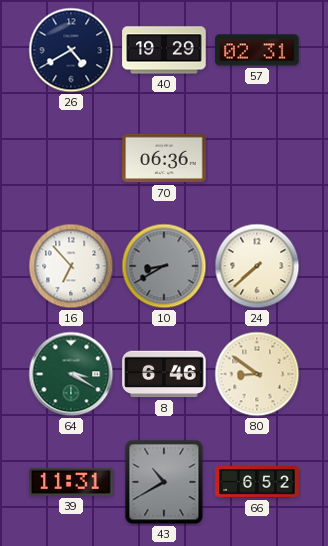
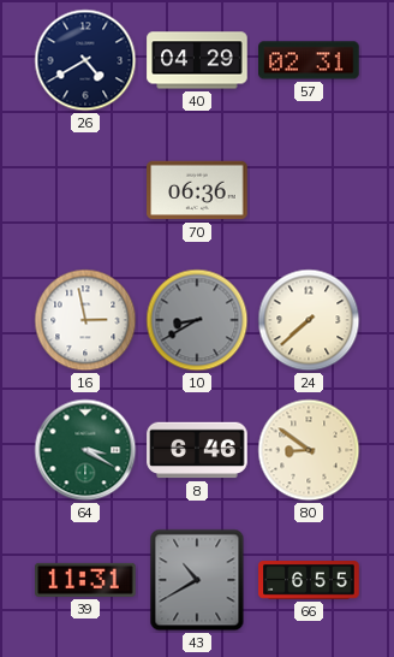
40: 19:29 -> 04:29
16: 6:53 -> 2:58
66: 6:52 -> 6:55
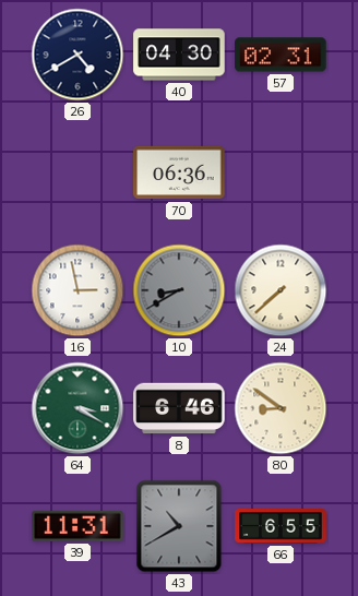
40: 04:29 -> 04:30
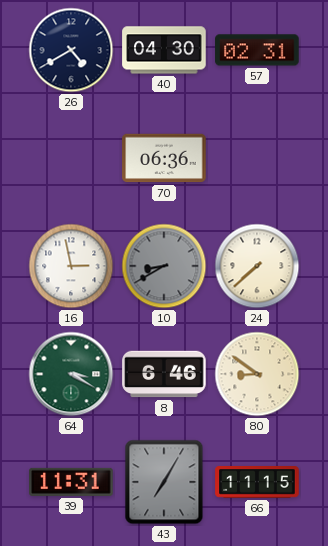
43: 10:40 -> 7:05
66: 6:55 -> 11:15
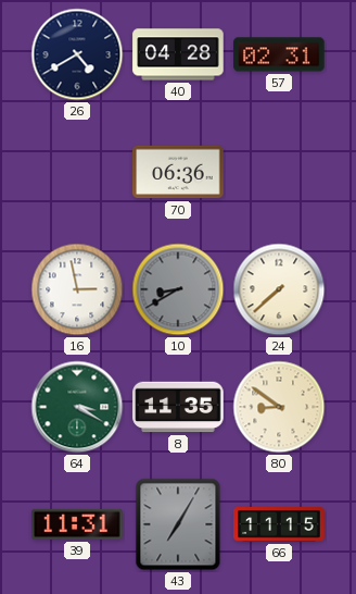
40: 04:30 -> 04:28
8: 6:46 -> 11:35
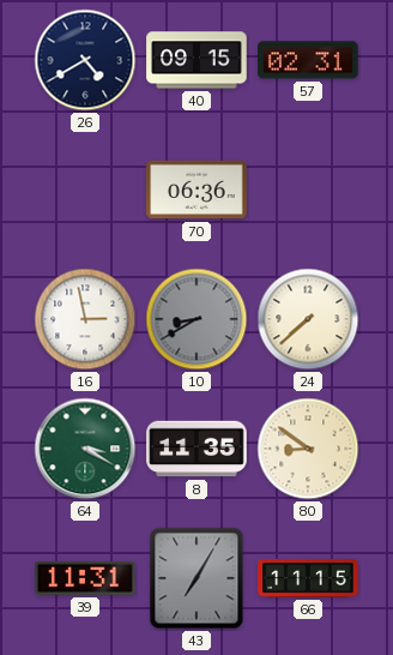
40: 04:28 -> 09:15
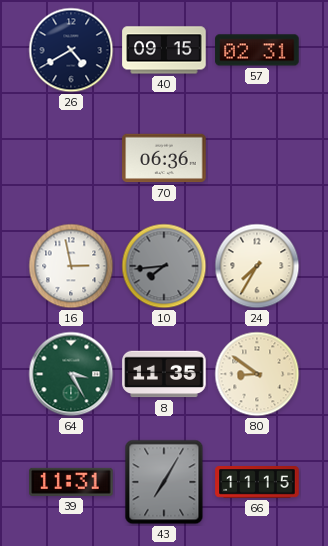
10: 8:40 -> 7:44
24: 7:38 -> 7:35
64: 3:20 -> 3:25
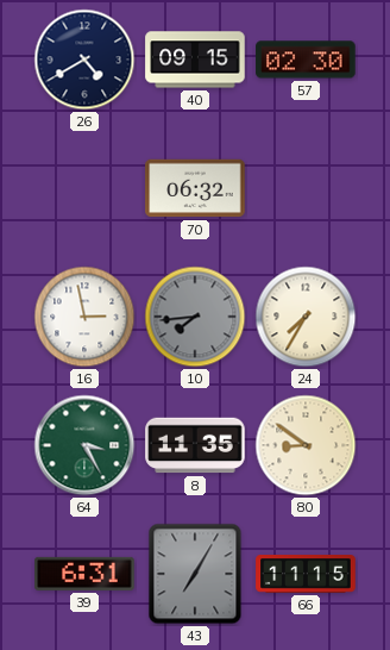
57: 02:31 -> 02:30
70: 06:36 -> 06:32
39: 11:31 -> 6:31
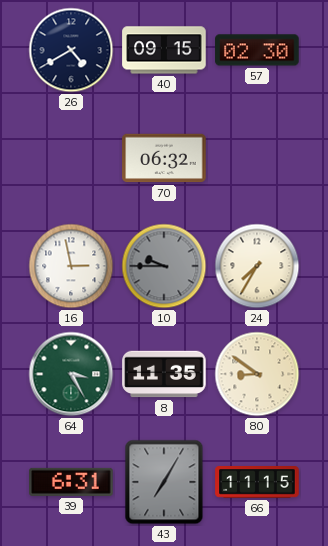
10: 7:44 -> 9:45
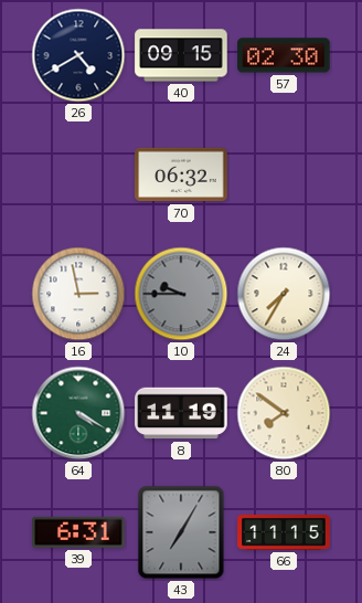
64: 3:25 -> 4:20
8: 11:35 -> 11:19
80: 8:51 -> 7:51
